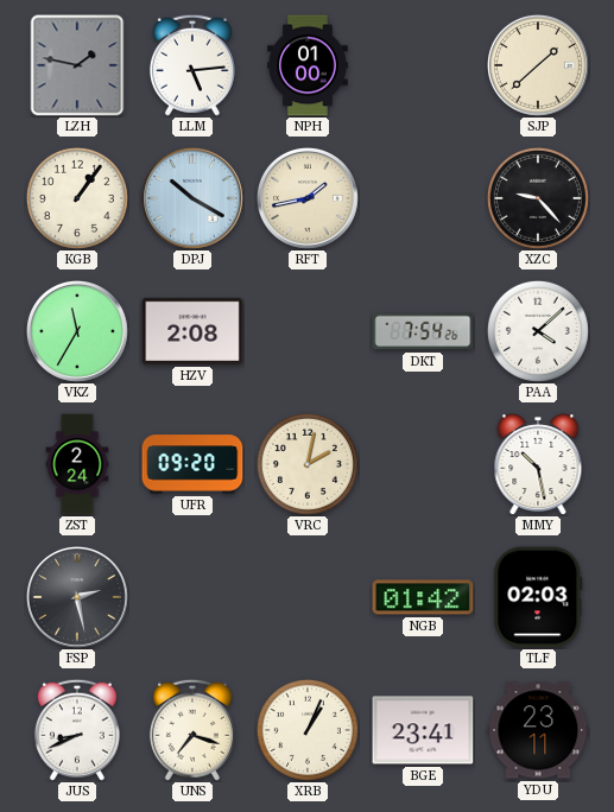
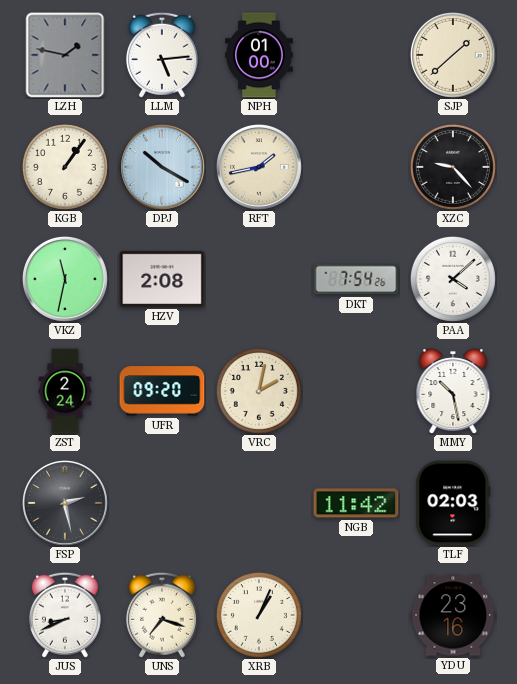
VKZ: 11:35 -> 11:32
NGB: 01:42 -> 11:42
BGE: 23:41 -> none
YDU: 23:11 -> 23:16
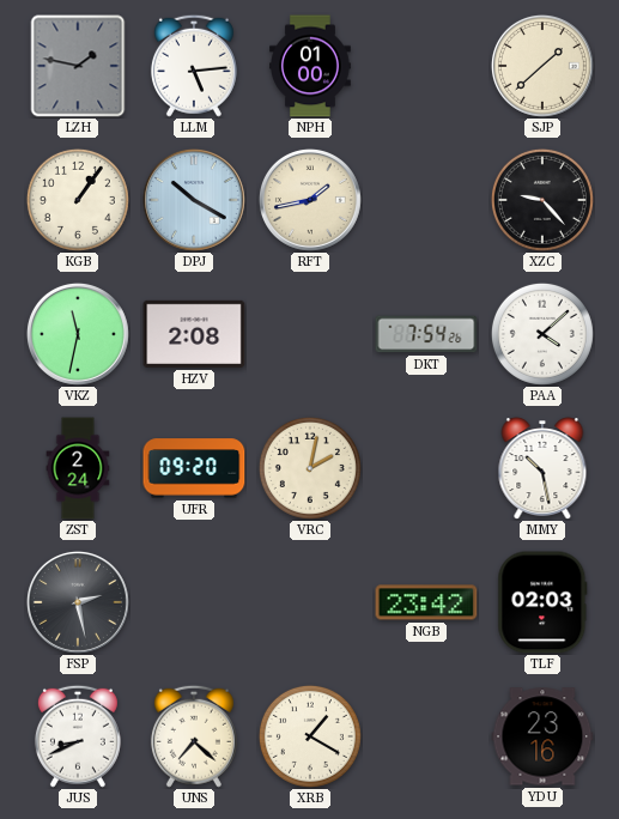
NGB: 11:42 -> 23:42
UNS: 7:18 -> 7:22
XRB: 1:04 -> 1:20
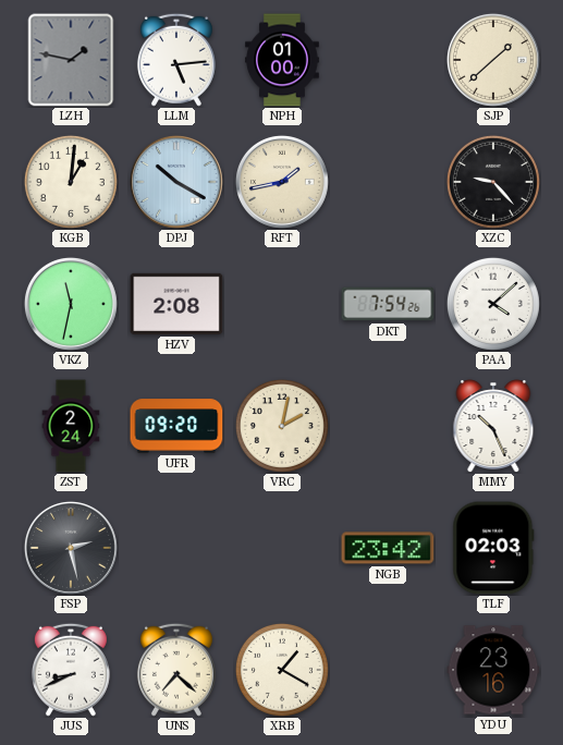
KGB: 1:06 -> 1:01
MMY: 10:28 -> 10:26
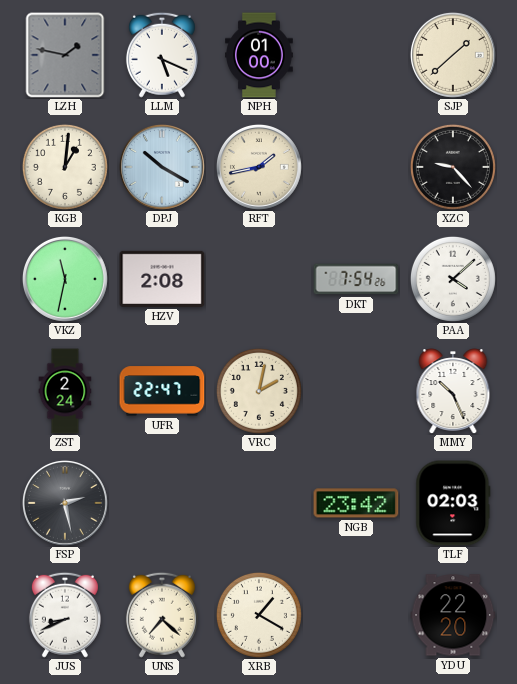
LLM: 5:14 -> 5:19
UFR: 09:20 -> 22:47
YDU: 23:16 -> 22:20
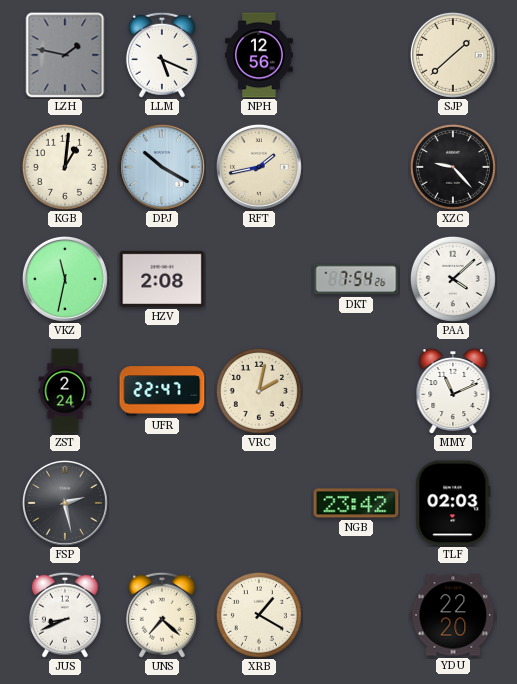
NPH: 01:00 -> 12:56
MMY: 10:26 -> 11:11
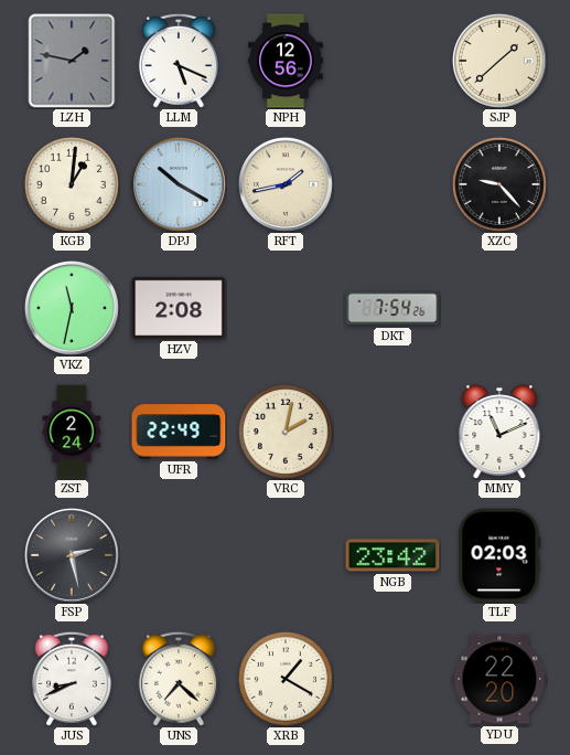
PAA: 4:08 -> none
UFR: 22:47 -> 22:49
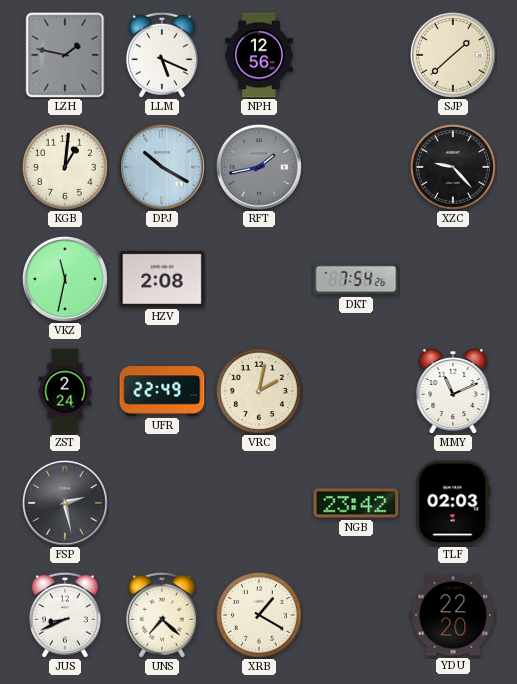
RFT dial: cream -> grey
